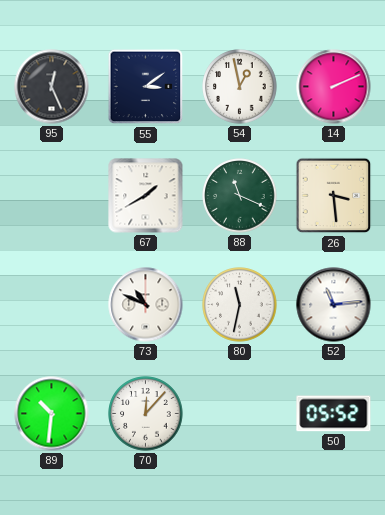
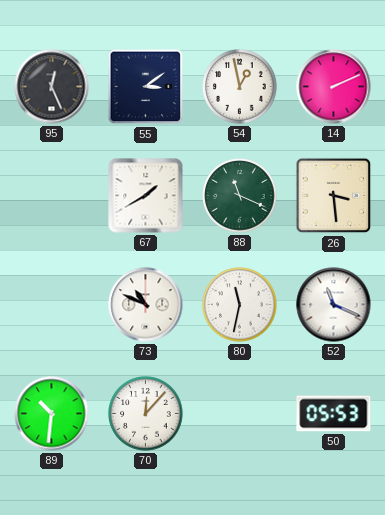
52: 11:14 -> 11:19
50: 05:52 -> 05:53
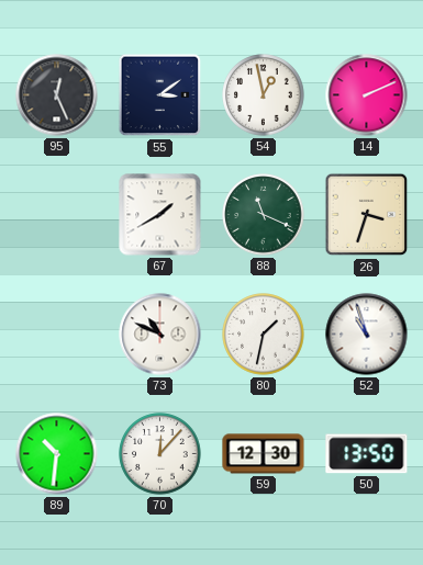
26: 3:29 -> 3:33
80: 11:32 -> 1:32
52: 11:19 -> 10:57
59: none -> 12:30
50: 05:53 -> 13:50
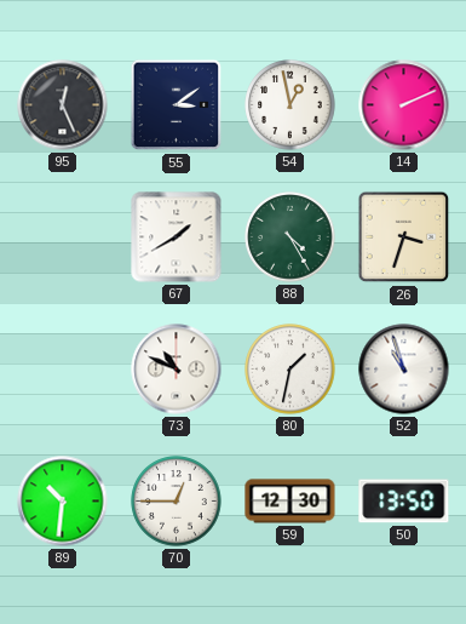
88: 11:19 -> 4:25
70: 12:07 -> 12:45
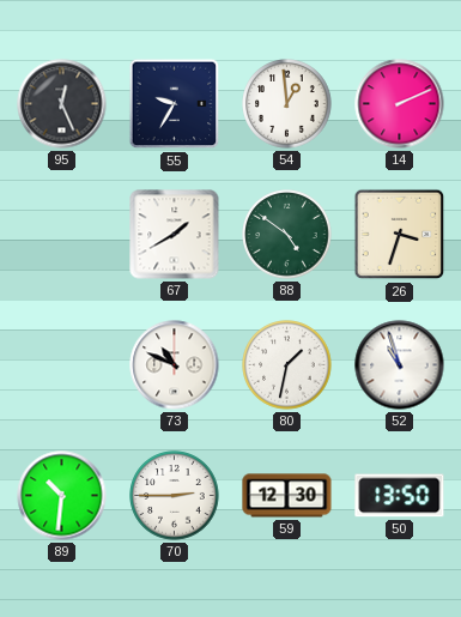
55: 3:09 -> 9:35
54: 12:58 -> 12:59
88: 4:25 -> 4:51
70: 12:45 -> 2:45
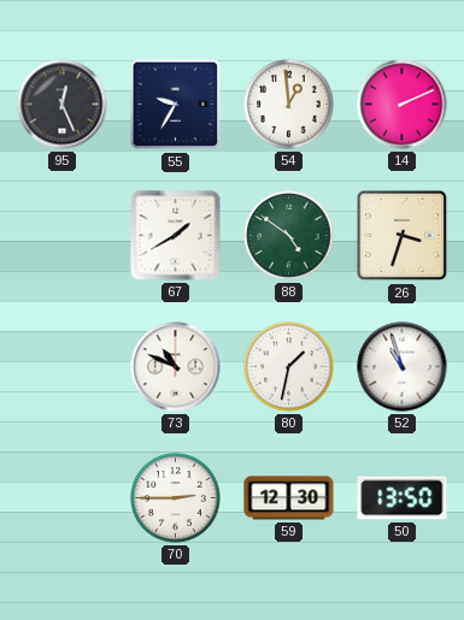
89: 10:31 -> none
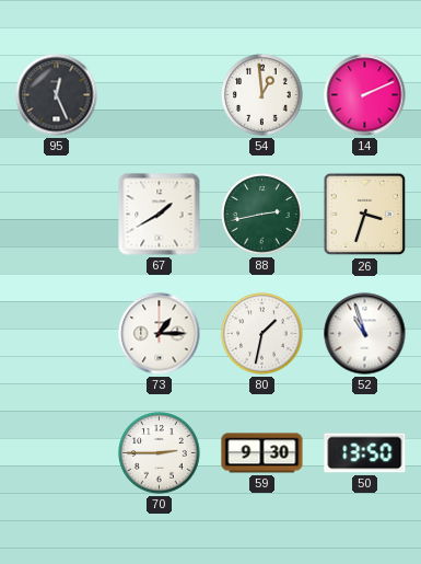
55: 9:35 -> none
88: 4:51 -> 2:43
73: 10:49 -> 1:15
59: 12:30 -> 9:30
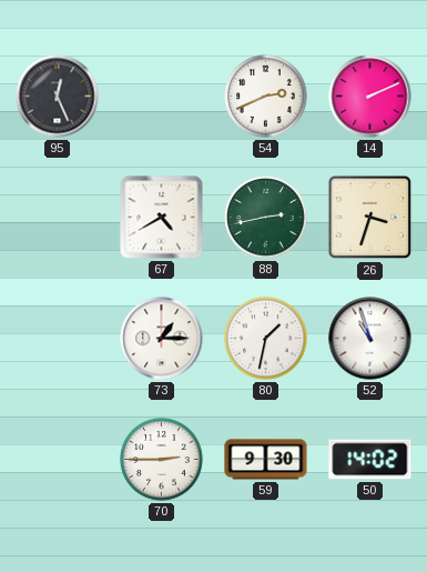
54: 12:59 -> 2:41
67: 1:40 -> 4:40
50: 13:50 -> 14:02
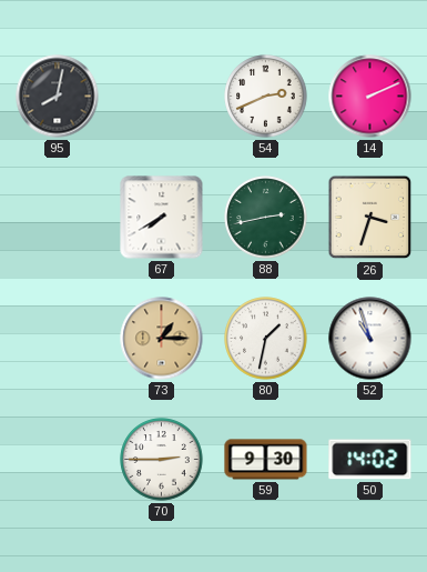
95: 12:26 -> 8:02
67: 4:40 -> 7:40
73 dial: white -> champagne
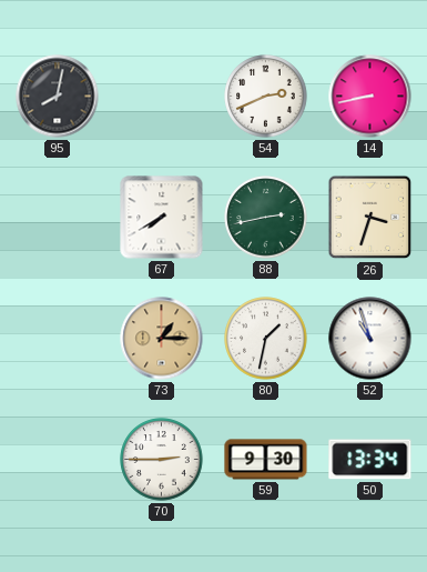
14: 2:11 -> 8:43
50: 14:02 -> 13:34
